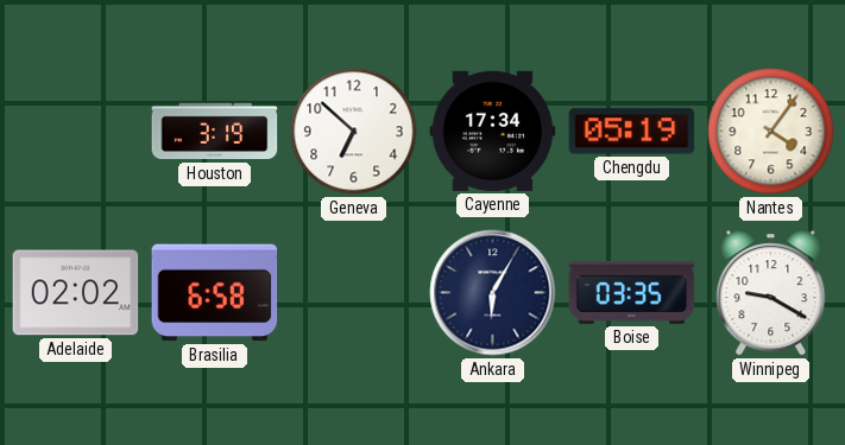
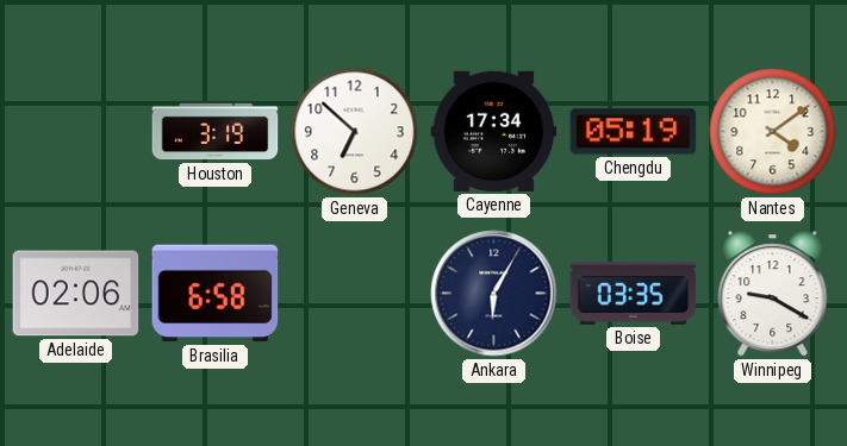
Nantes: 4:06 -> 4:09
Adelaide: 02:02 -> 02:06
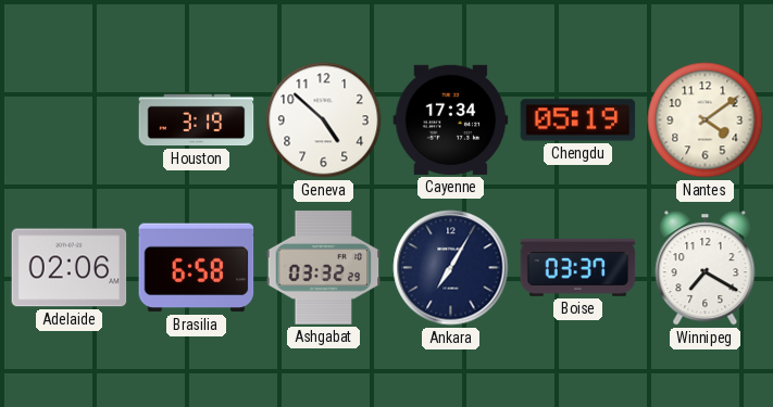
Geneva: 6:52 -> 4:52
Ashgabat: none -> 03:32
Ankara: 6:05 -> 7:05
Boise: 03:35 -> 03:37
Winnipeg: 9:20 -> 7:20
